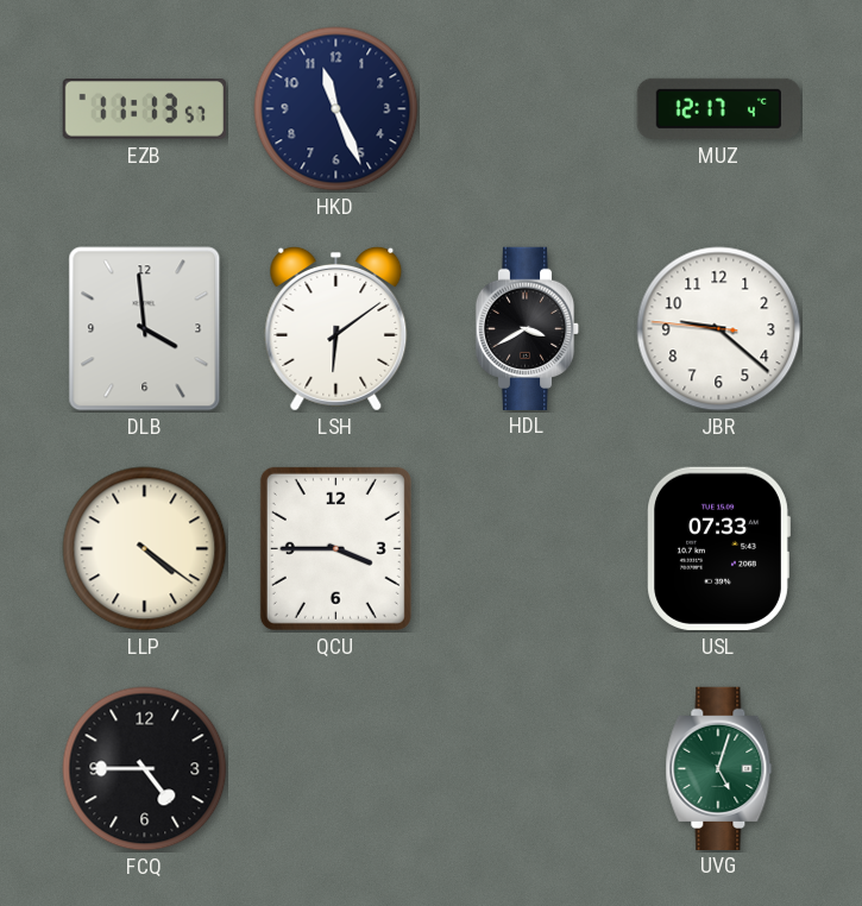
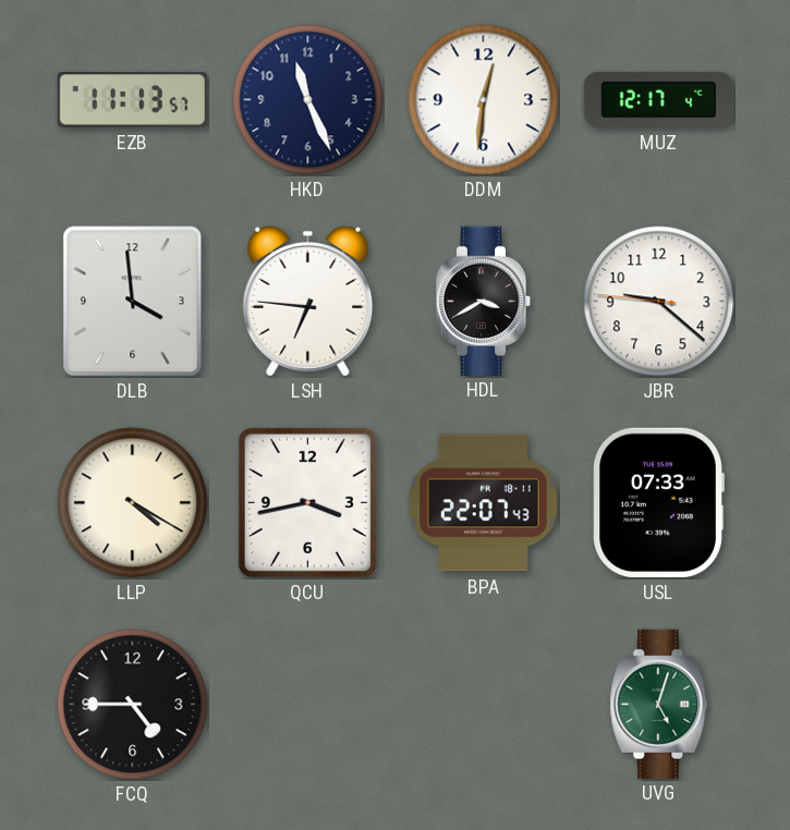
DDM: none -> 12:31
LSH: 6:09 -> 6:46
LLP: 4:21 -> 4:20
QCU: 3:45 -> 3:43
BPA: none -> 22:07
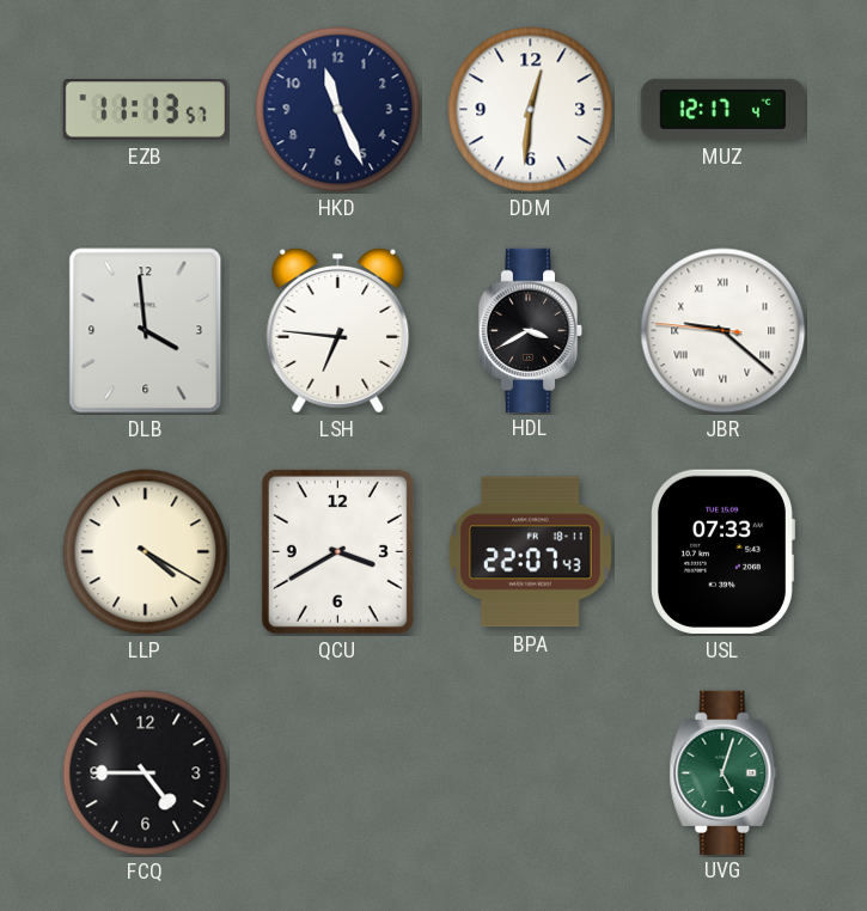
JBR numerals: Arabic -> Roman
QCU: 3:43 -> 3:40
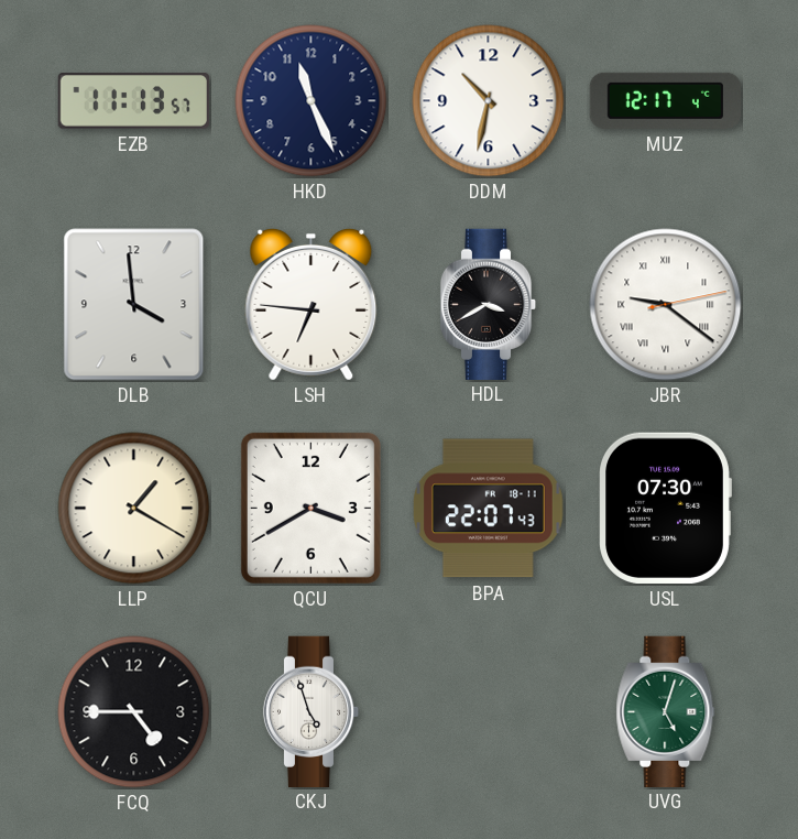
DDM: 12:31 -> 10:32
JBR: 9:21:46 -> 9:21:13
LLP: 4:20 -> 1:20
USL: 07:33 -> 07:30
CKJ: none -> 4:57
